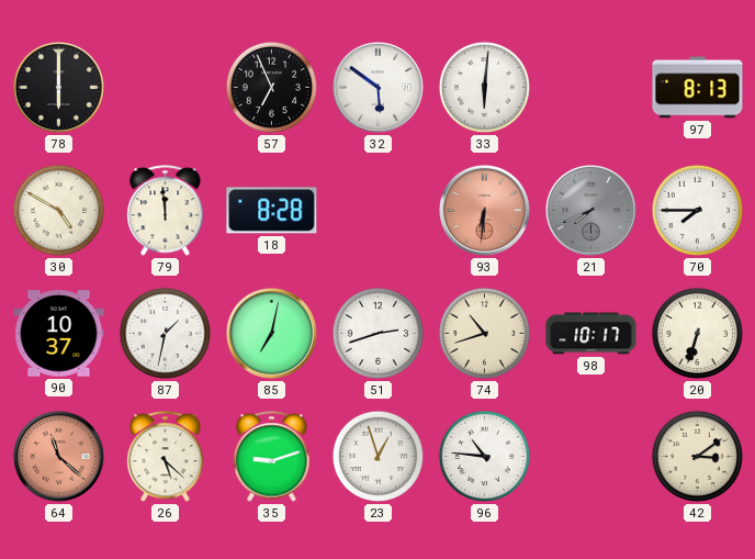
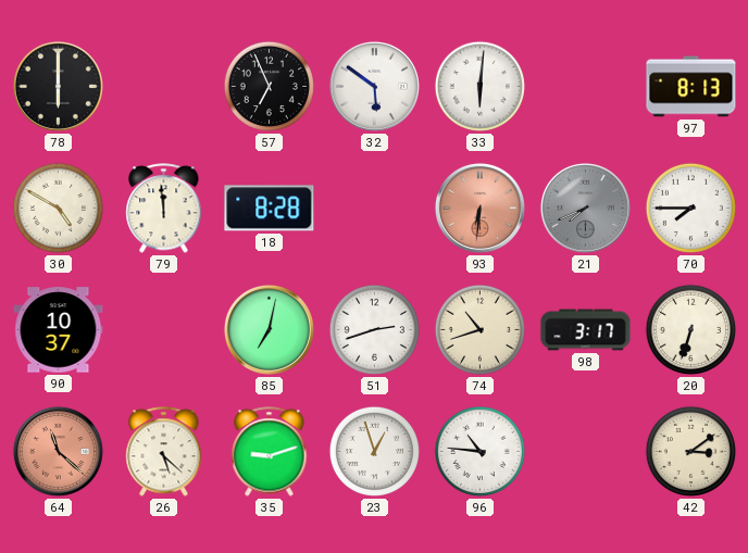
87: 1:32 -> none
98: 10:17 -> 3:17
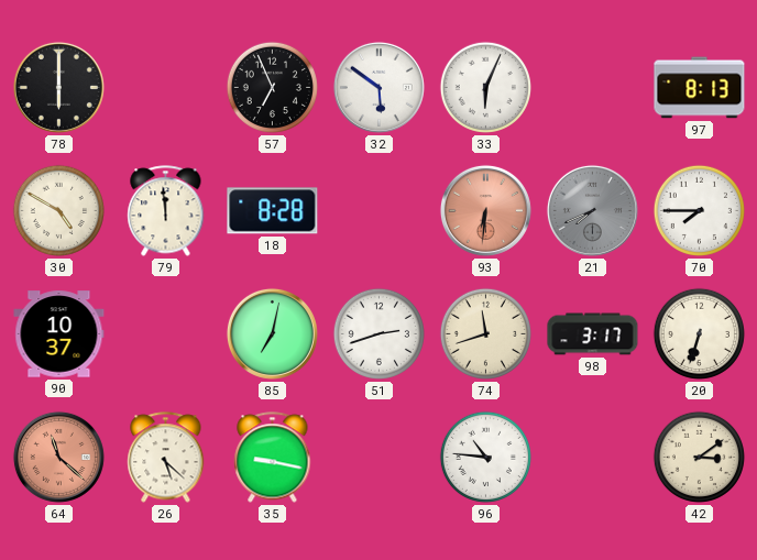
33: 6:01 -> 6:04
74: 10:42 -> 11:42
35: 9:12 -> 9:17
23: 12:57 -> none
